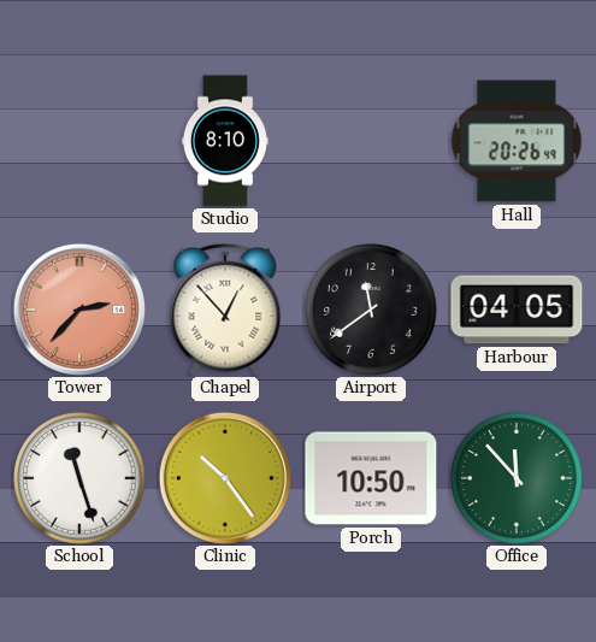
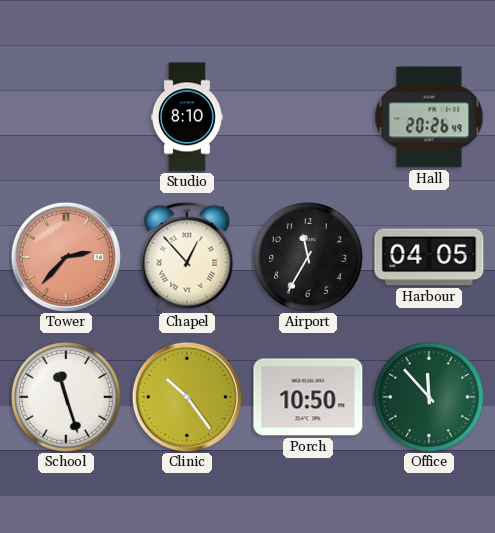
Airport: 11:39 -> 11:35
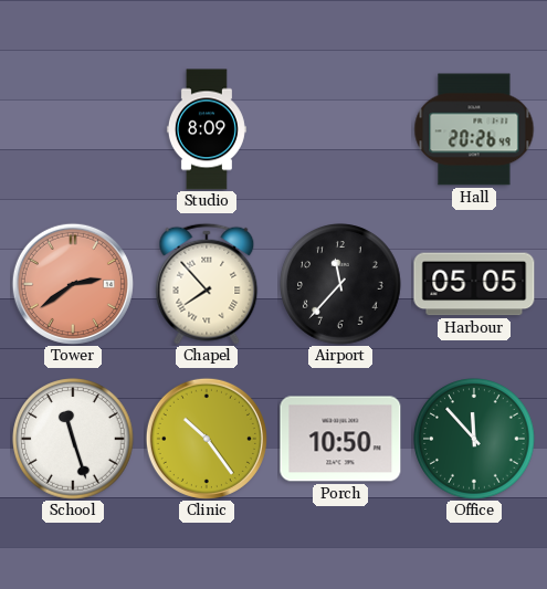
Studio: 8:10 -> 8:09
Tower: 2:37 -> 2:39
Chapel: 12:53 -> 7:53
Airport: 11:35 -> 11:37
Harbour: 04:05 -> 05:05
